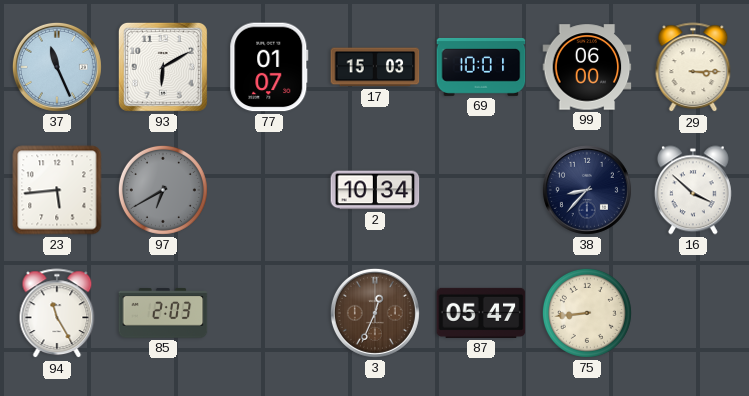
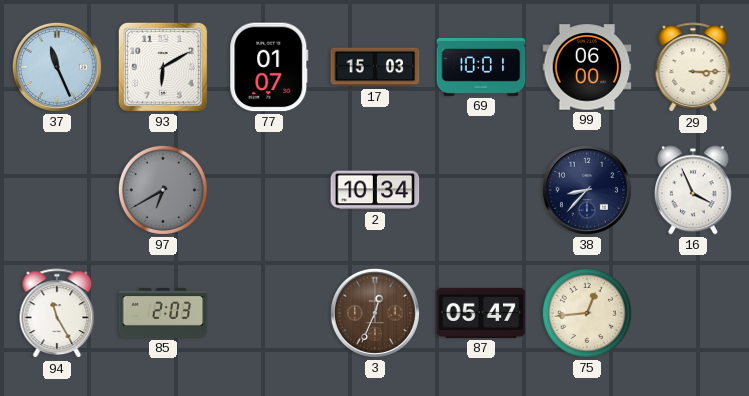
23: 5:44 -> none
16: 3:52 -> 3:56
75: 8:44 -> 12:44
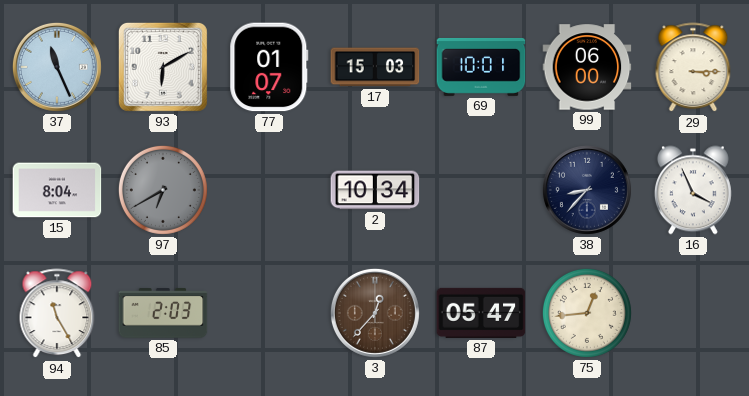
15: none -> 8:04
3: 12:34 -> 12:37
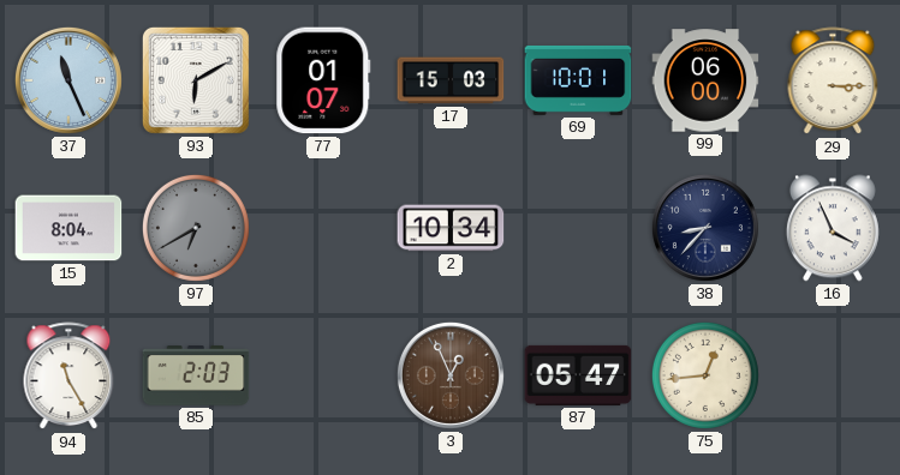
3: 12:37 -> 12:56
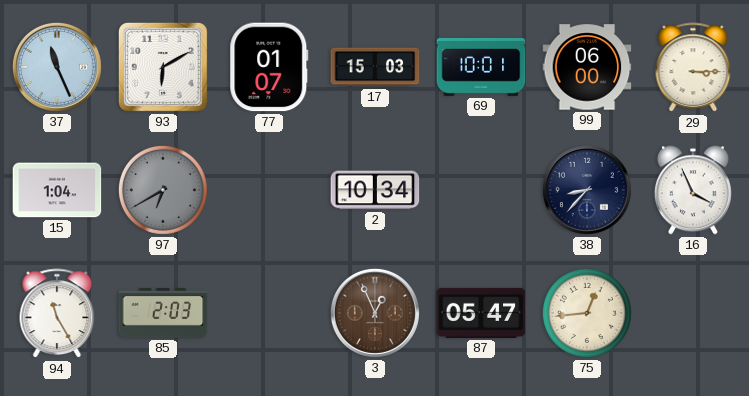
15: 8:04 -> 1:04
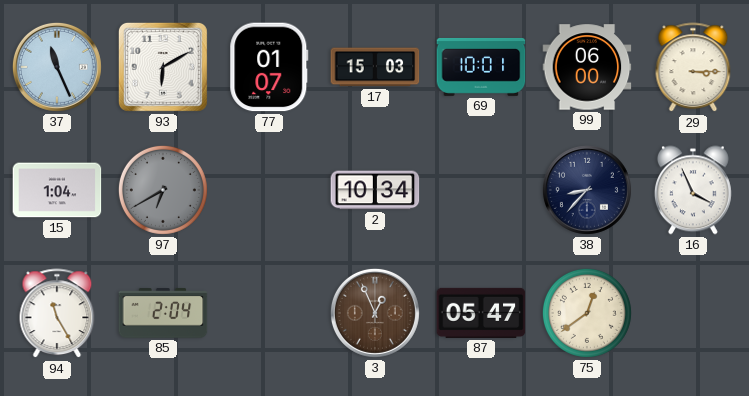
85: 2:03 -> 2:04
75: 12:44 -> 12:39
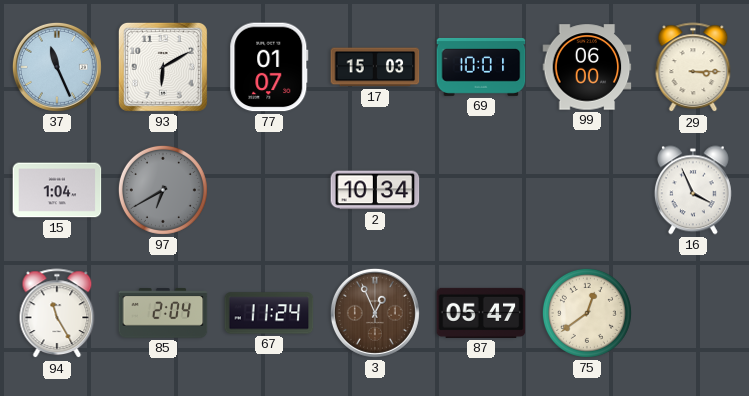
38: 8:37 -> none
67: none -> 11:24
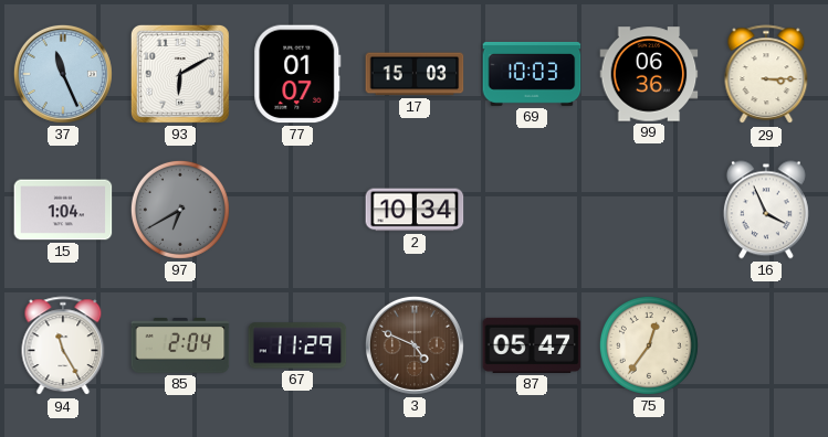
69: 10:01 -> 10:03
99: 06:00 -> 06:36
67: 11:24 -> 11:29
3: 12:56 -> 4:49
75: 12:39 -> 12:36
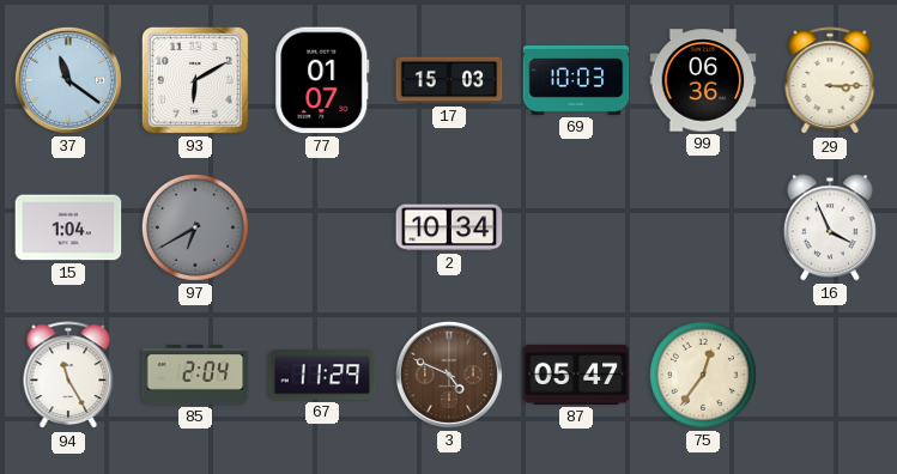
37: 11:26 -> 11:21
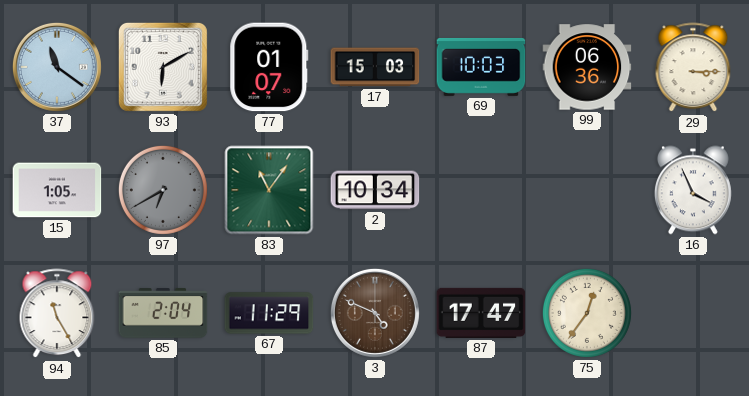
15: 1:04 -> 1:05
83: none -> 11:06
87: 05:47 -> 17:47
